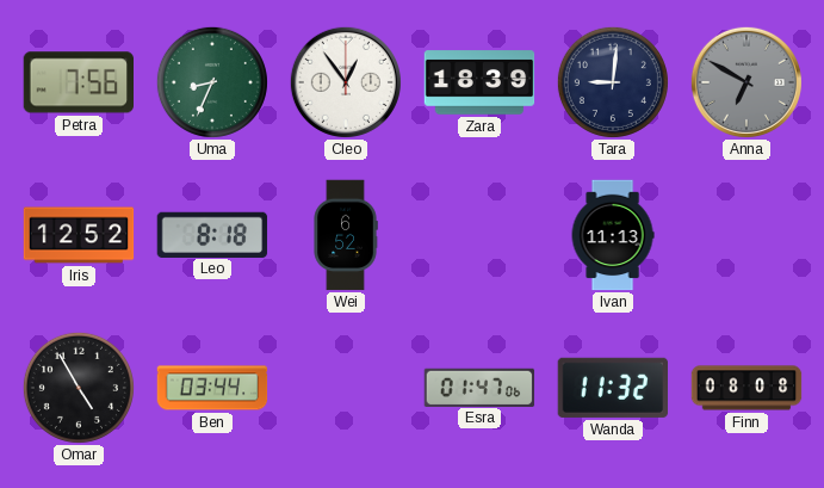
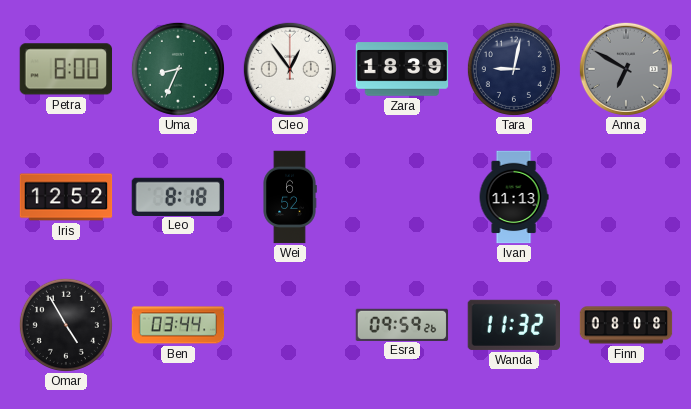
Petra: 7:56 -> 8:00
Tara: 9:01 -> 9:02
Esra: 01:47 -> 09:59
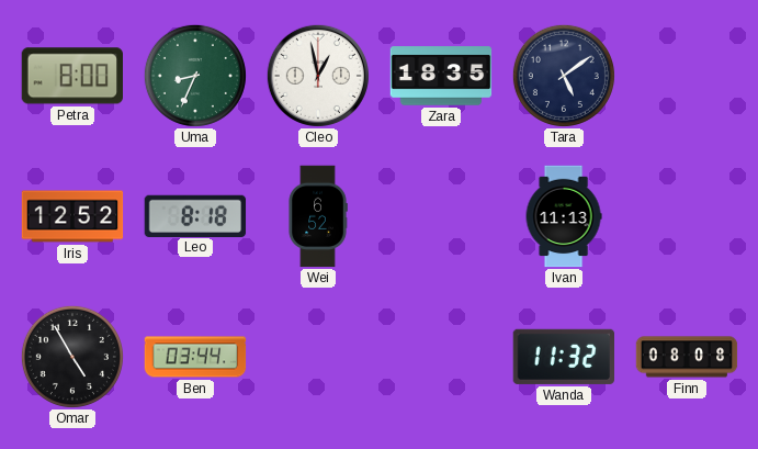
Cleo: 12:54 -> 12:58
Zara: 18:39 -> 18:35
Tara: 9:02 -> 5:09
Anna: 6:50 -> none
Esra: 09:59 -> none
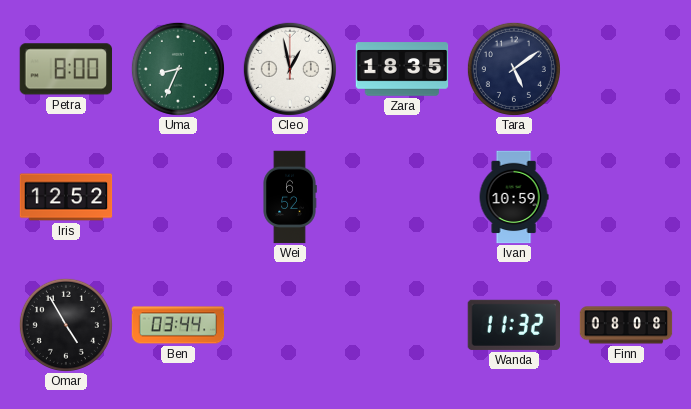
Leo: 8:18 -> none
Ivan: 11:13 -> 10:59
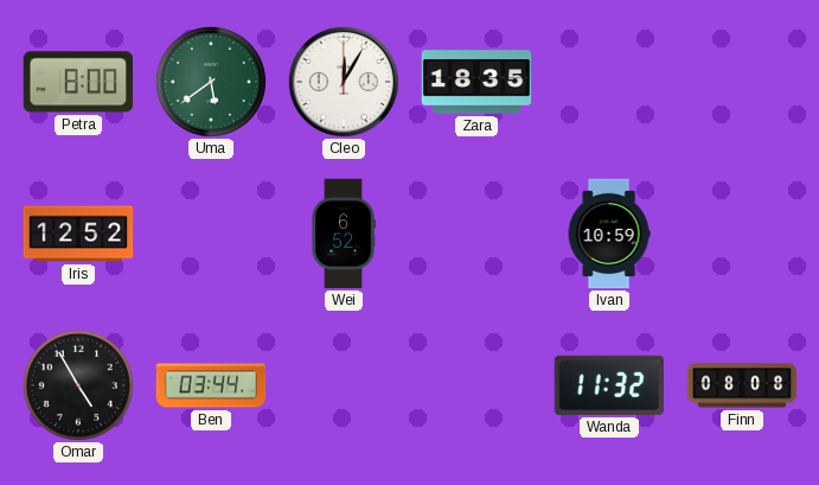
Uma: 8:34 -> 5:39
Cleo: 12:58 -> 12:05
Tara: 5:09 -> none
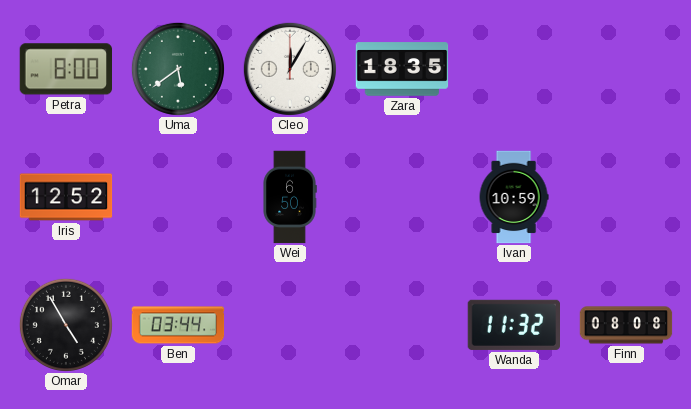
Wei: 6:52 -> 6:50
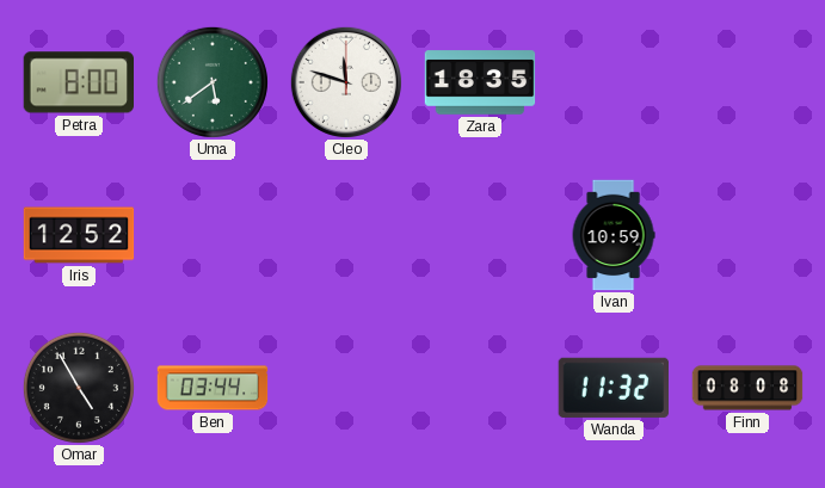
Cleo: 12:05 -> 11:48
Wei: 6:50 -> none
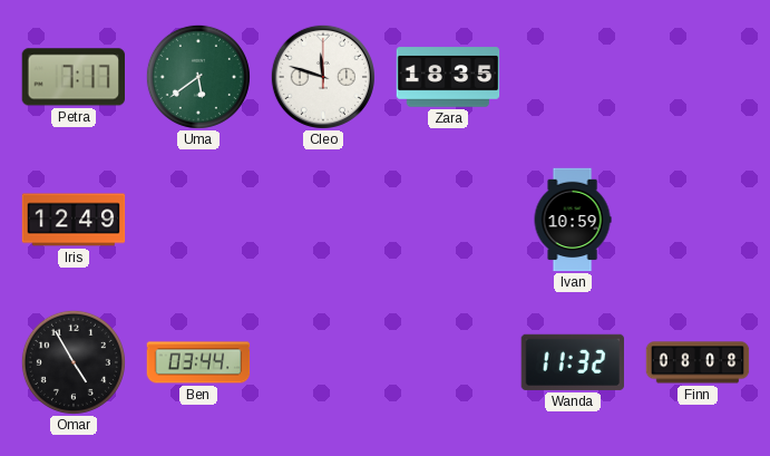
Petra: 8:00 -> 7:17
Iris: 12:52 -> 12:49
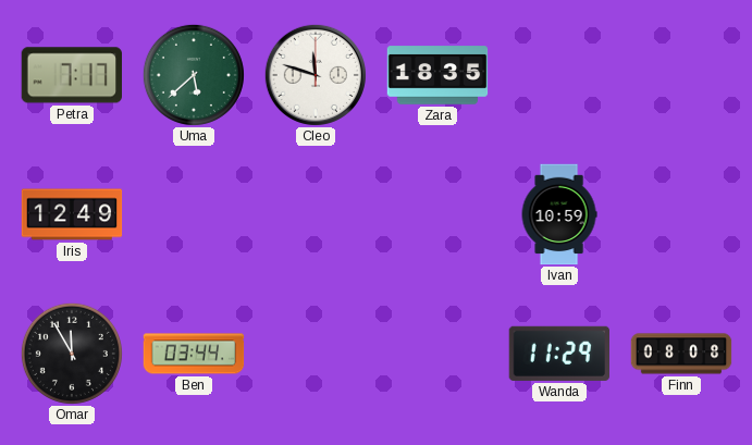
Uma: 5:39 -> 5:38
Omar: 4:55 -> 11:55
Wanda: 11:32 -> 11:29
